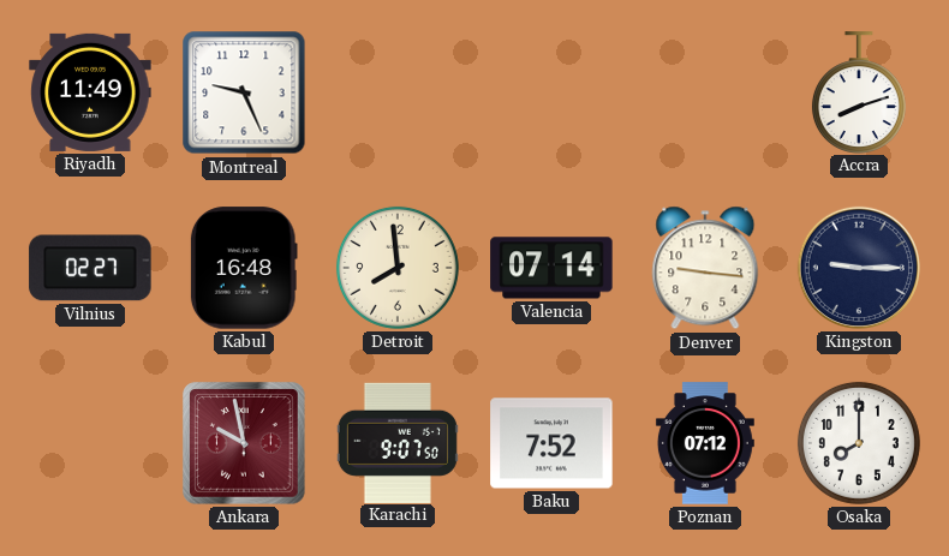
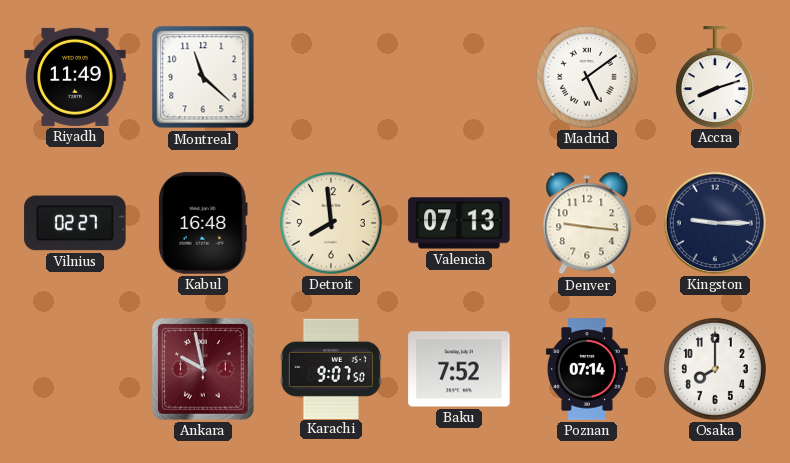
Montreal: 9:26 -> 11:22
Madrid: none -> 5:09
Valencia: 07:14 -> 07:13
Poznan: 07:12 -> 07:14
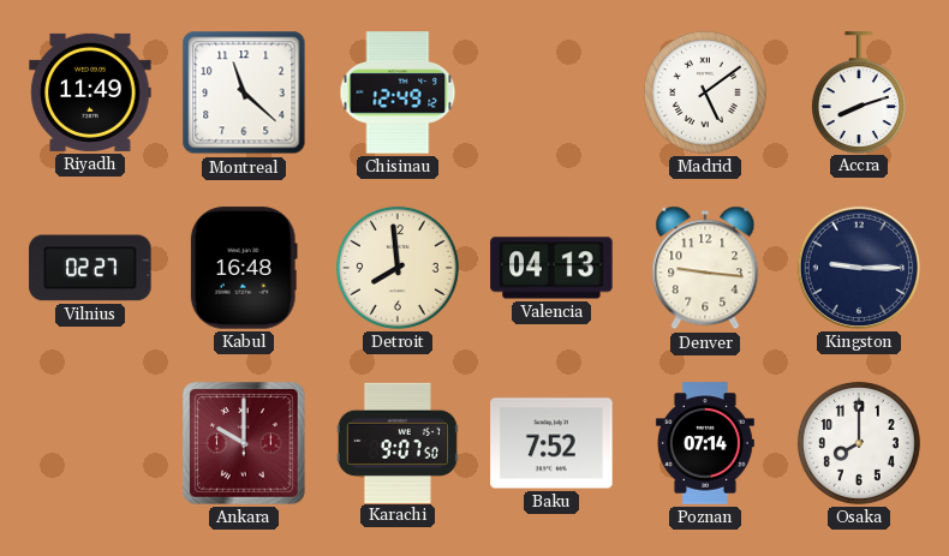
Chisinau: none -> 12:49
Valencia: 07:13 -> 04:13
Ankara: 9:58 -> 10:00
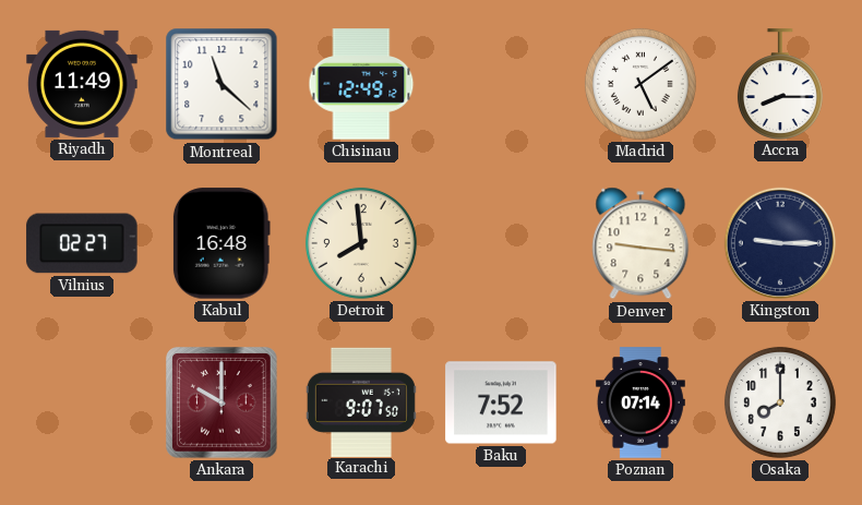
Accra: 8:12 -> 8:15
Valencia: 04:13 -> none
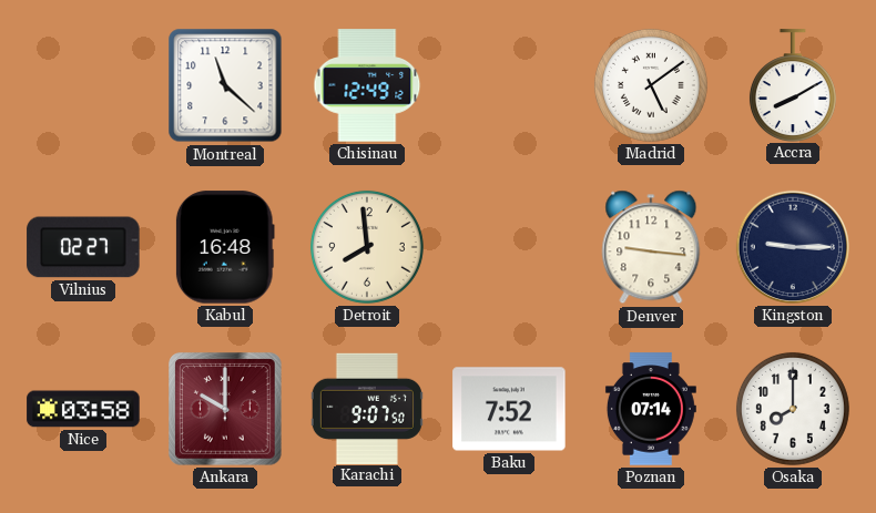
Riyadh: 11:49 -> none
Accra: 8:15 -> 8:10
Nice: none -> 03:58
